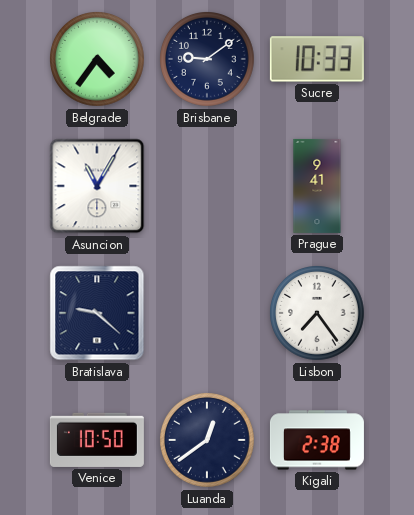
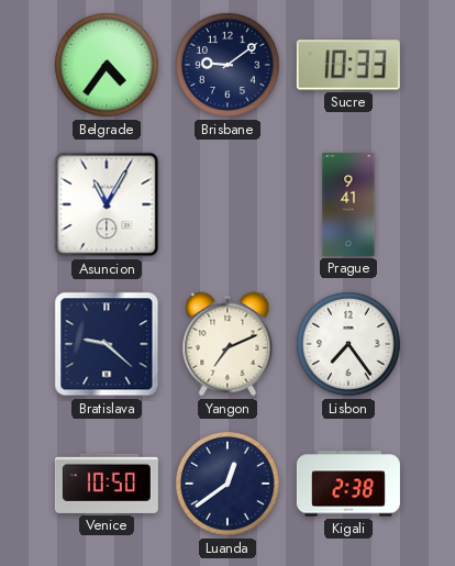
Yangon: none -> 7:11
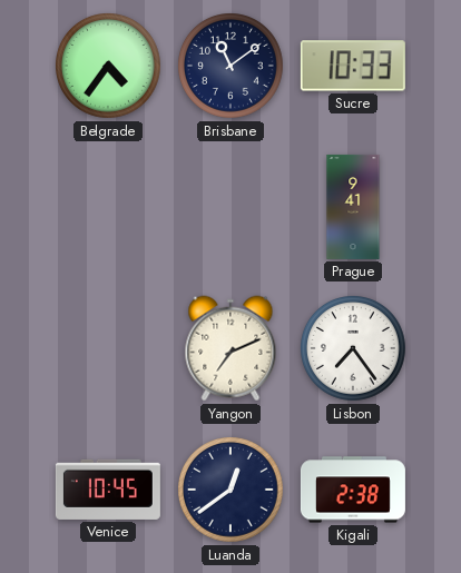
Brisbane: 9:09 -> 11:09
Asuncion: 11:05 -> none
Bratislava: 9:22 -> none
Venice: 10:50 -> 10:45
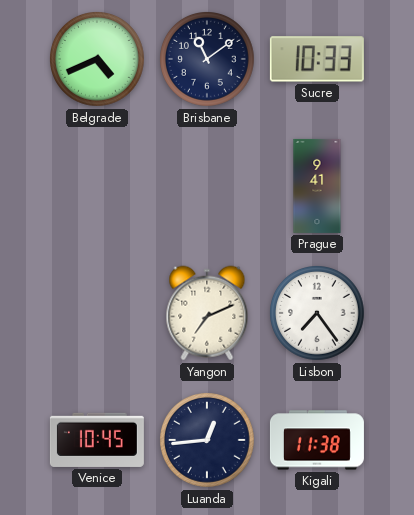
Belgrade: 4:36 -> 4:41
Luanda: 12:39 -> 12:44
Kigali: 2:38 -> 11:38
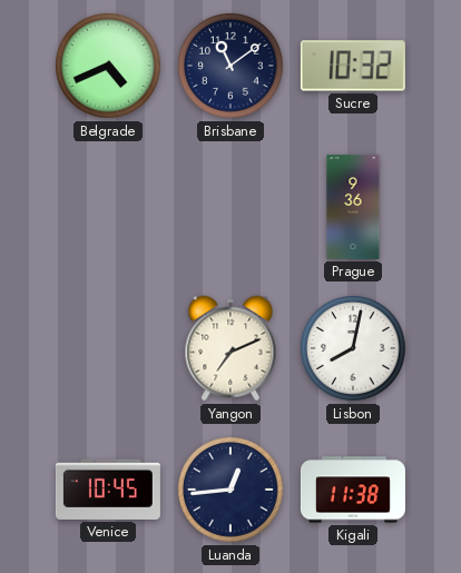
Sucre: 10:33 -> 10:32
Prague: 9:41 -> 9:36
Lisbon: 7:24 -> 8:02
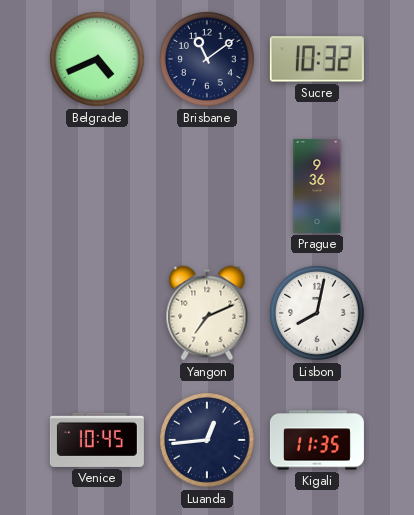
Kigali: 11:38 -> 11:35
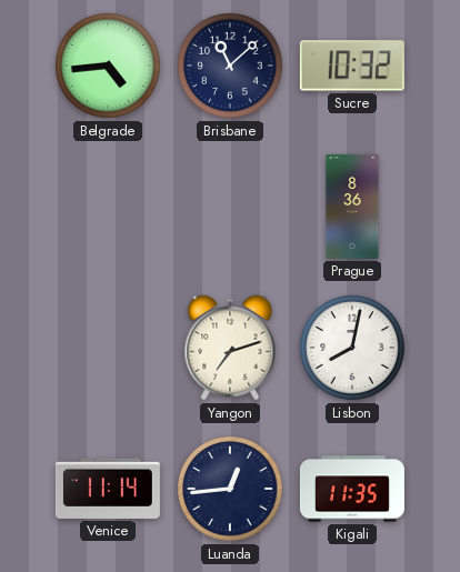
Belgrade: 4:41 -> 4:44
Brisbane: 11:09 -> 11:08
Prague: 9:36 -> 8:36
Yangon: 7:11 -> 7:12
Venice: 10:45 -> 11:14
